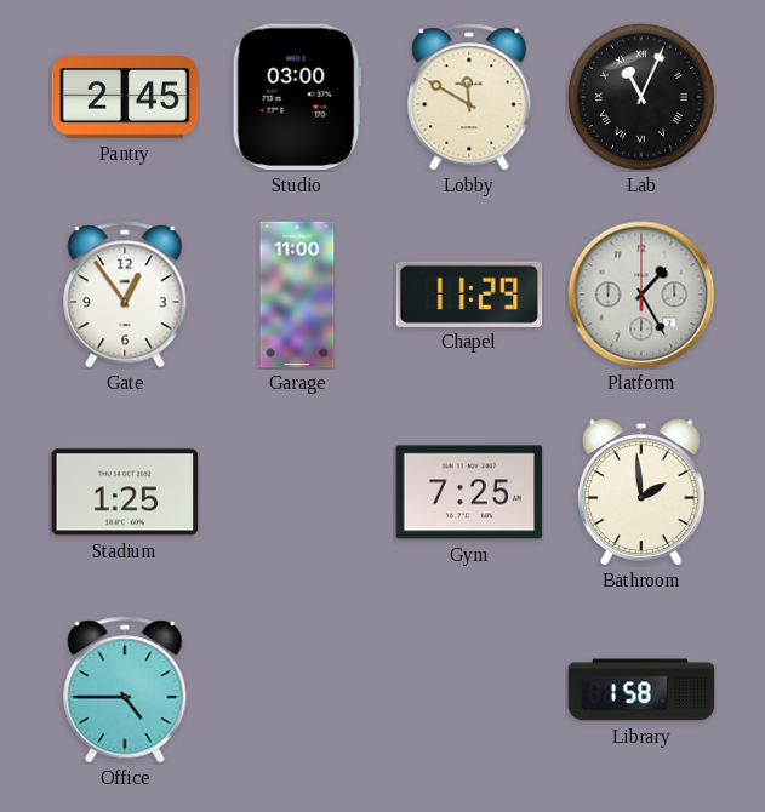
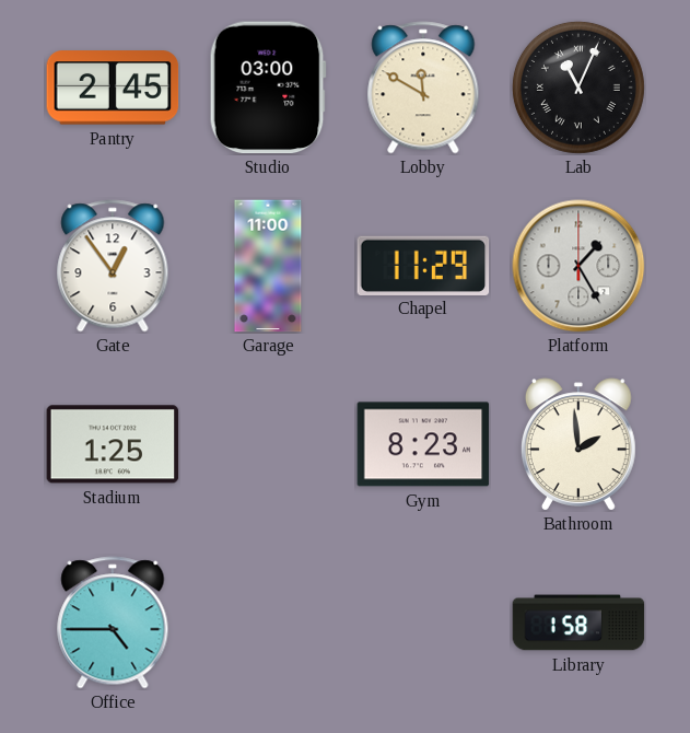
Gym: 7:25 -> 8:23
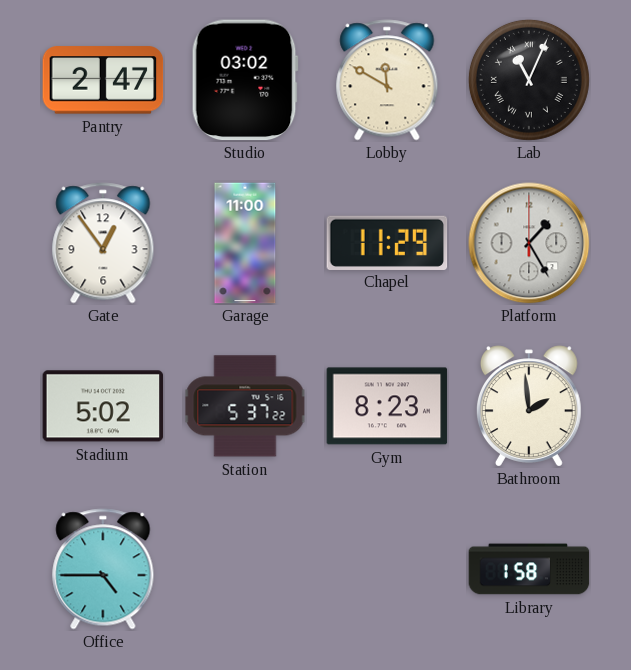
Pantry: 2:45 -> 2:47
Studio: 03:00 -> 03:02
Stadium: 1:25 -> 5:02
Station: none -> 5:37
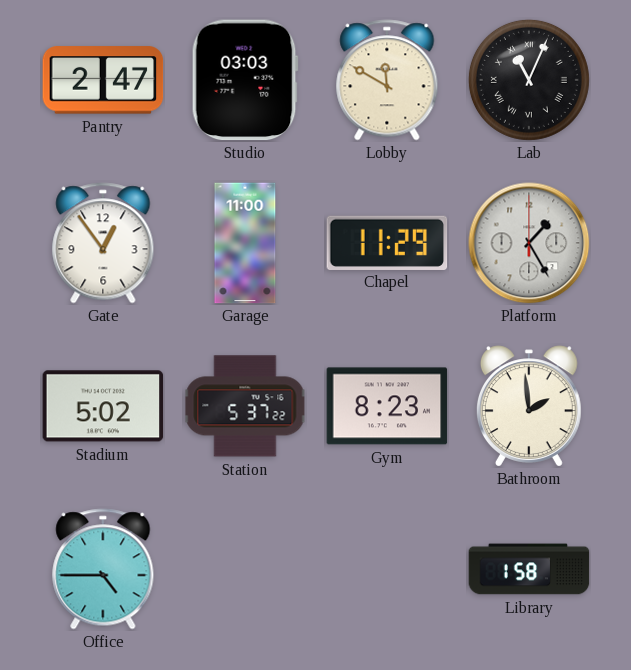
Studio: 03:02 -> 03:03
